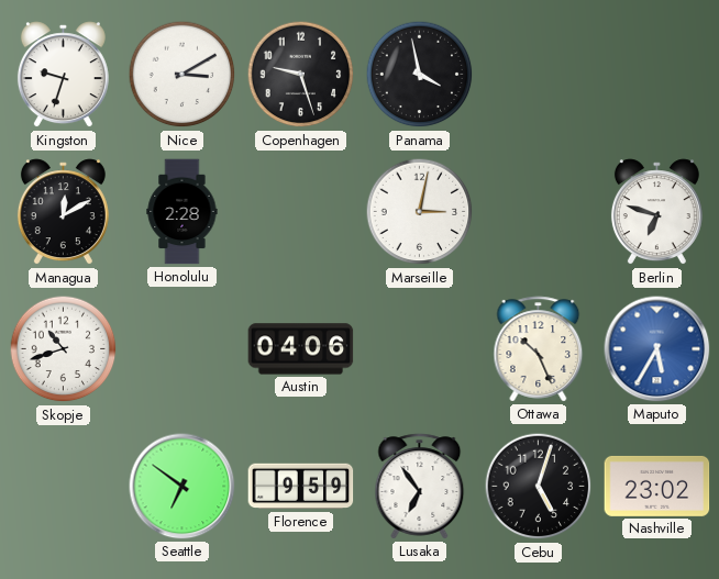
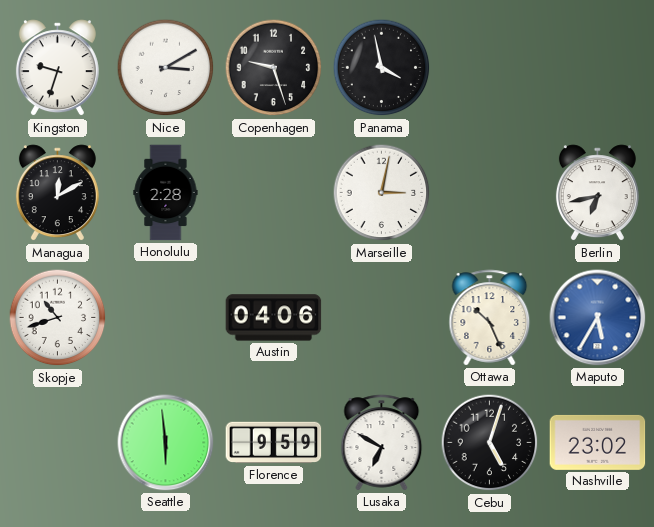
Berlin: 6:48 -> 6:43
Seattle: 6:51 -> 5:59
Lusaka: 6:54 -> 6:50
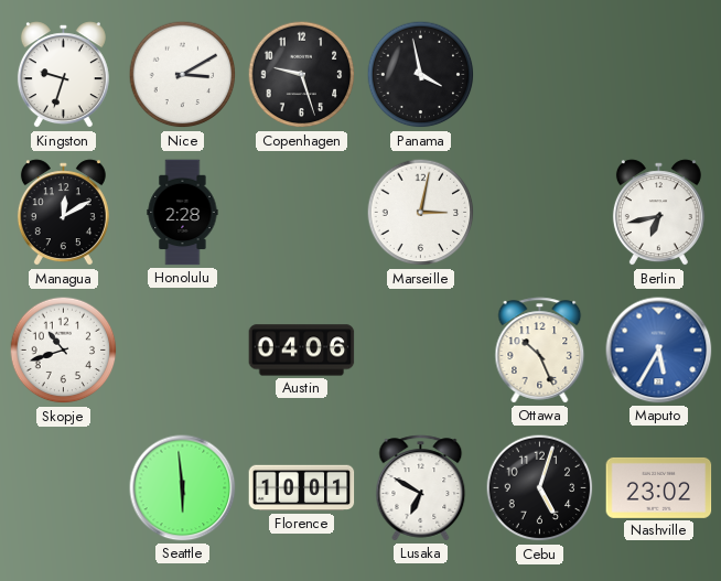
Florence: 9:59 -> 10:01
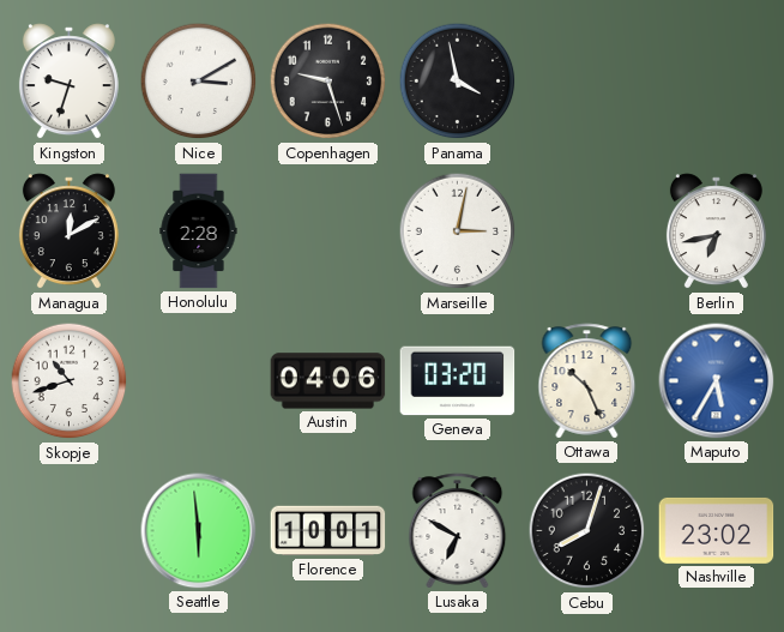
Geneva: none -> 03:20
Cebu: 5:03 -> 8:03
